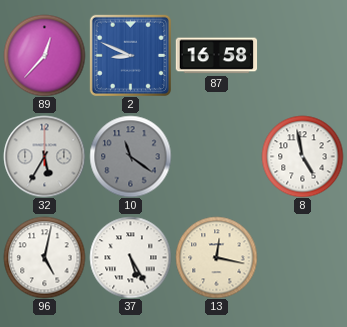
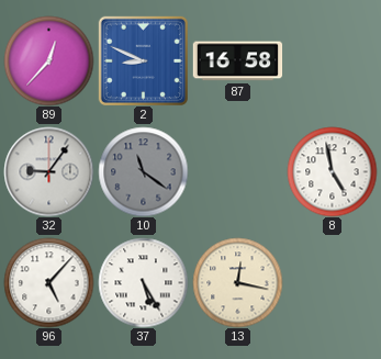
32: 5:35 -> 9:06
96: 5:02 -> 5:07
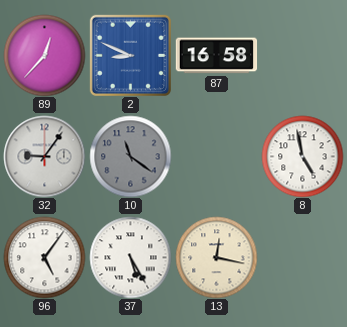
96: 5:07 -> 5:06
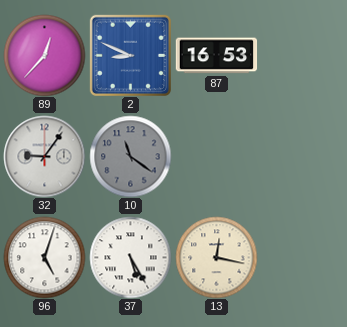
87: 16:58 -> 16:53
8: 4:58 -> none
96: 5:06 -> 5:03
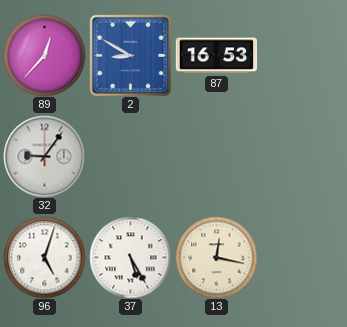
2: 8:49 -> 8:50
10: 11:21 -> none
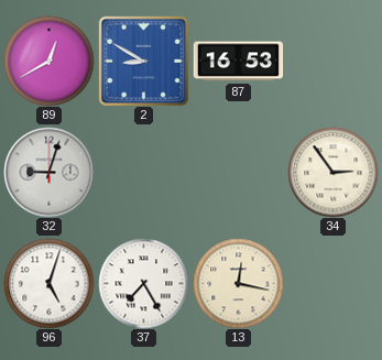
89: 12:37 -> 12:40
32: 9:06 -> 9:03
34: none -> 2:54
37: 5:25 -> 7:25
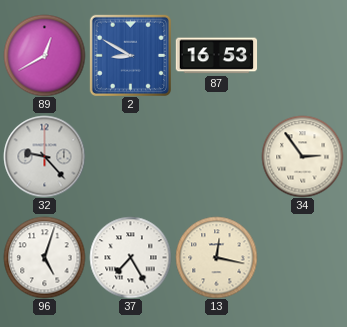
32: 9:03 -> 9:23
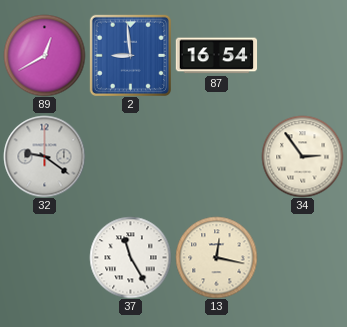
2: 8:50 -> 8:59
87: 16:53 -> 16:54
32: 9:23 -> 9:21
96: 5:03 -> none
37: 7:25 -> 11:25
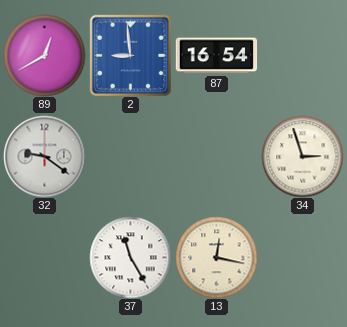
34: 2:54 -> 2:57
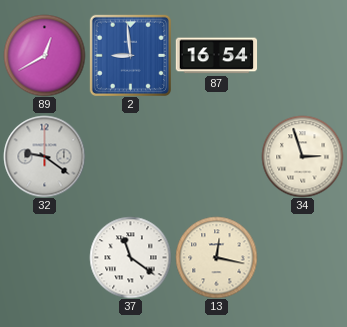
37: 11:25 -> 11:21
